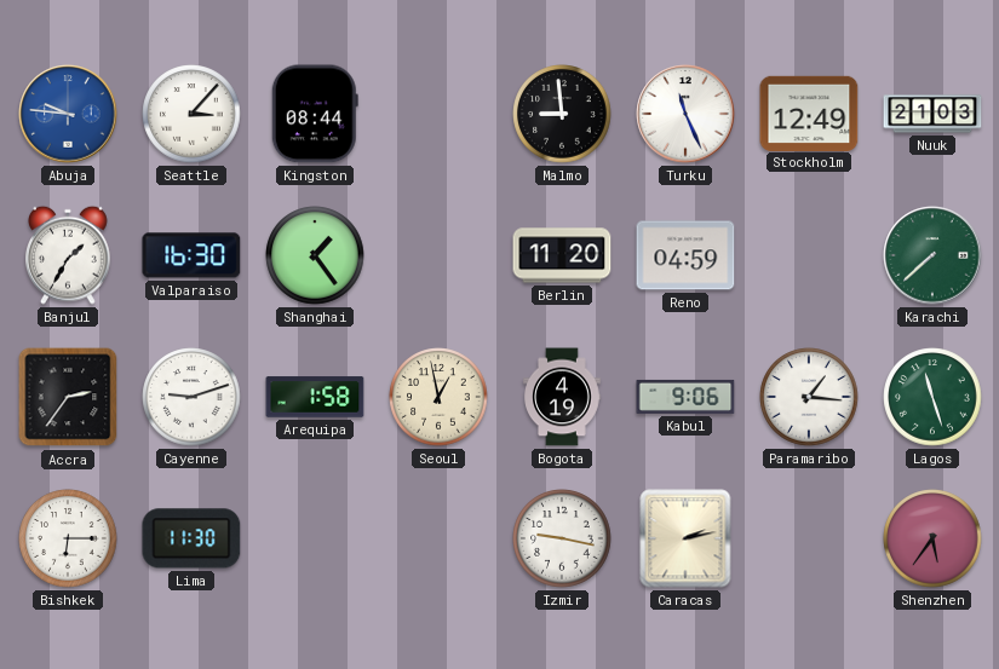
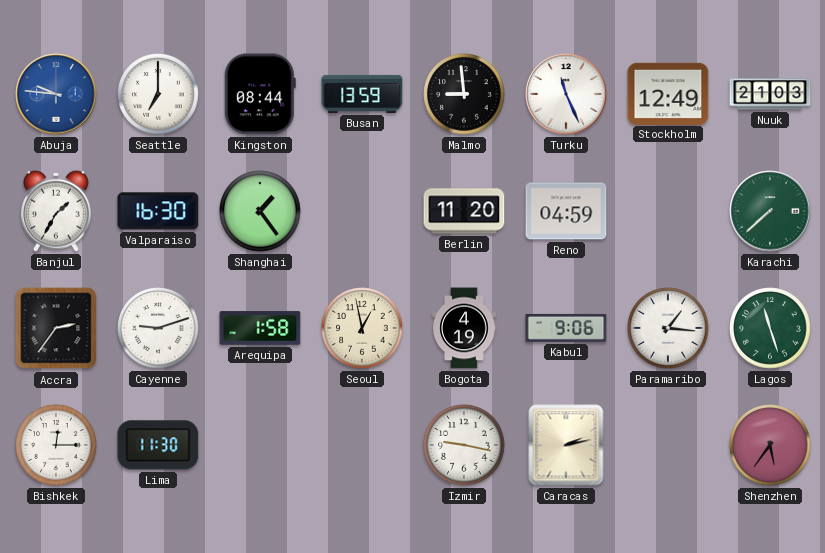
Seattle: 3:07 -> 7:00
Busan: none -> 13:59
Bishkek: 6:15 -> 12:15
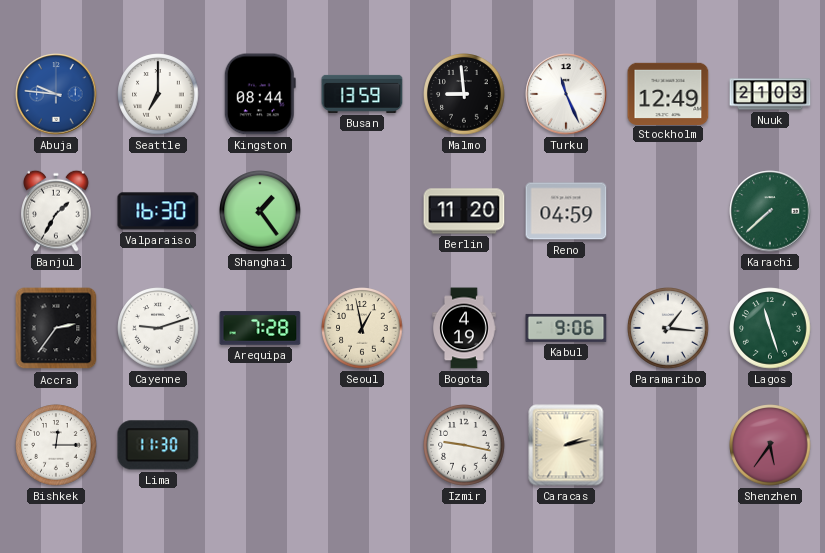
Arequipa: 1:58 -> 7:28
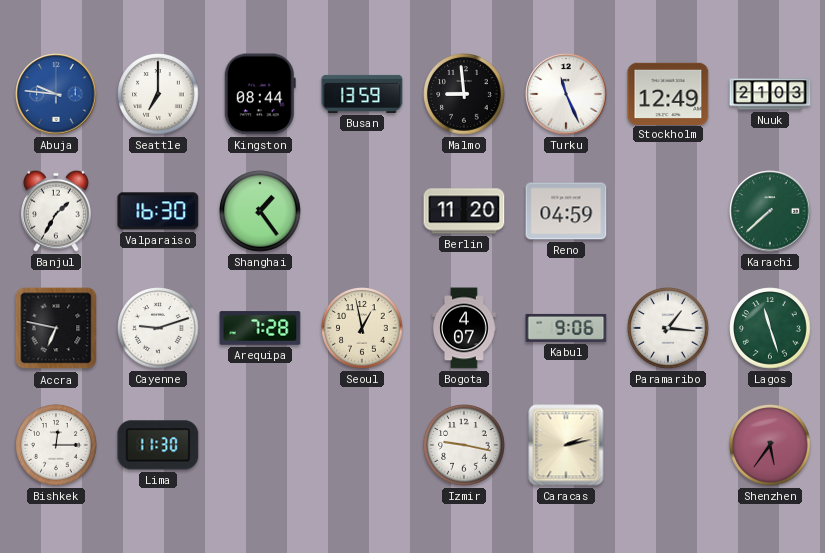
Accra: 2:36 -> 6:47
Bogota: 4:19 -> 4:07
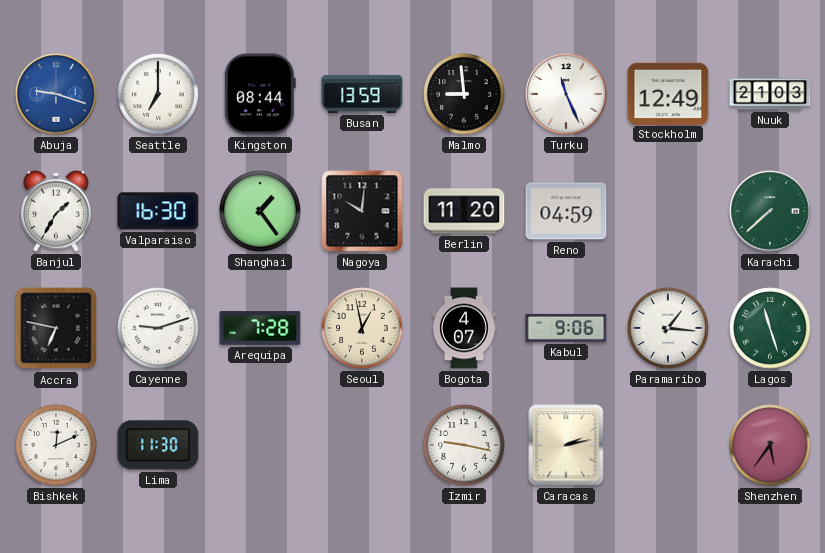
Abuja: 9:46 -> 9:18
Nagoya: none -> 10:01
Bishkek: 12:15 -> 12:11
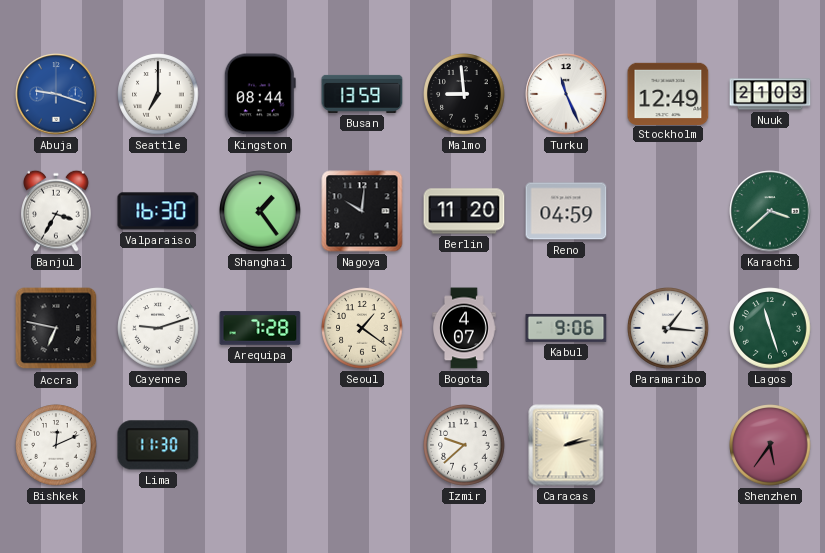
Banjul: 1:35 -> 3:35
Karachi: 7:38 -> 3:38
Seoul: 12:58 -> 1:21
Izmir: 9:17 -> 9:38
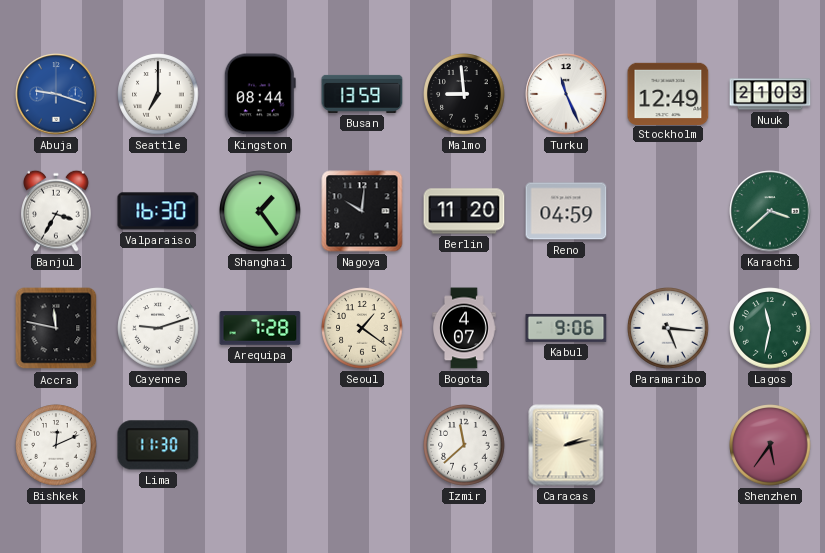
Accra: 6:47 -> 11:47
Paramaribo: 1:16 -> 5:16
Lagos: 11:27 -> 11:32
Izmir: 9:38 -> 11:38
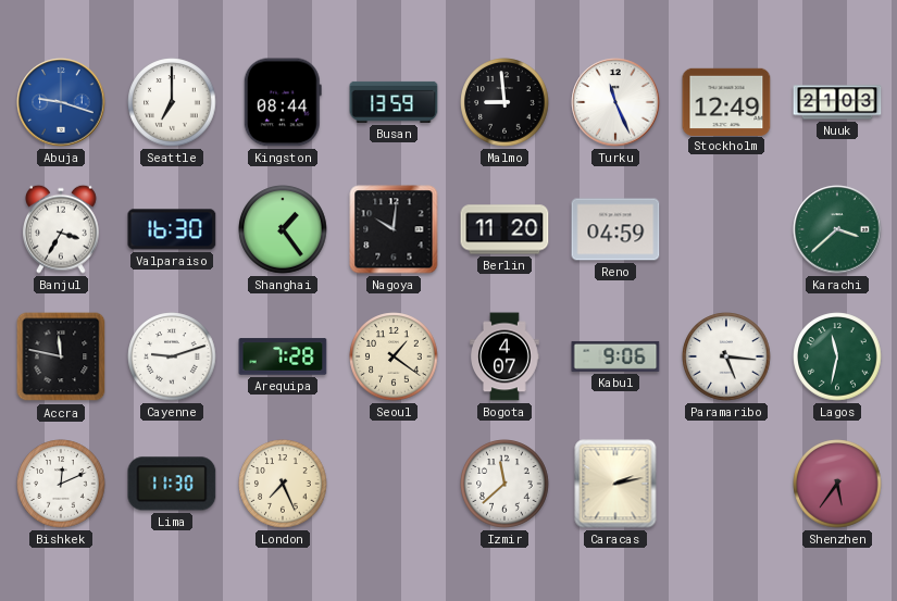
London: none -> 7:26
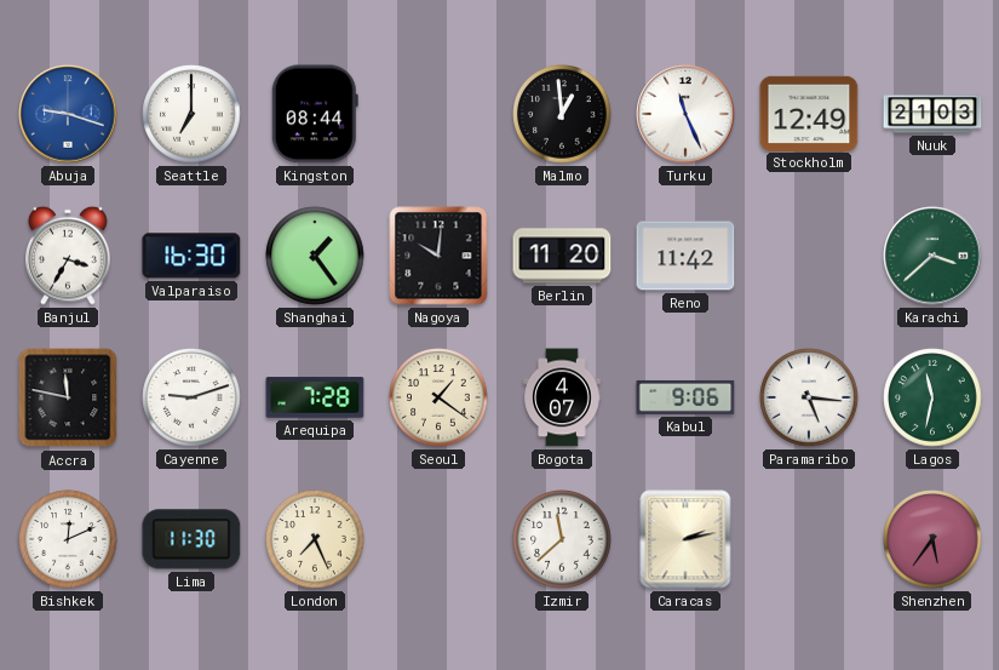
Busan: 13:59 -> none
Malmo: 8:59 -> 12:59
Reno: 04:59 -> 11:42
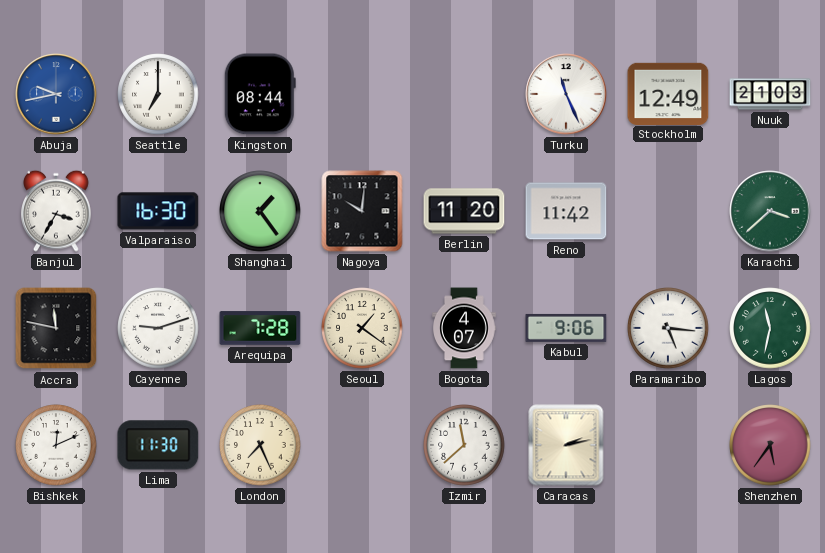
Abuja: 9:18 -> 9:43
Malmo: 12:59 -> none
